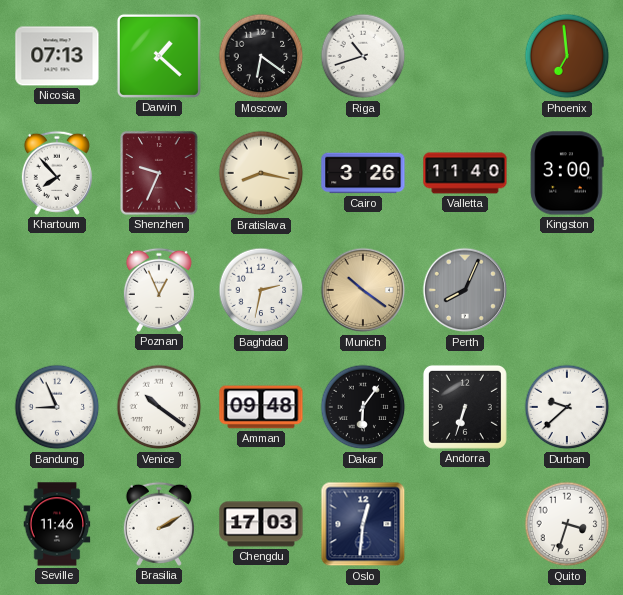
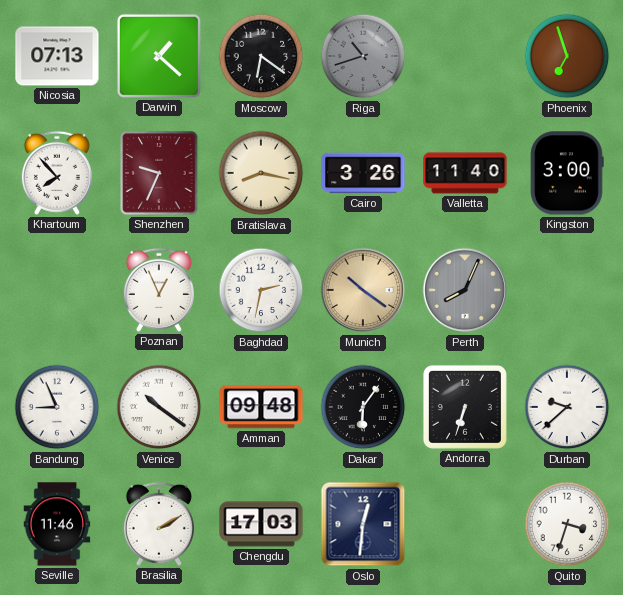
Riga dial: white -> grey
Phoenix: 6:59 -> 6:57
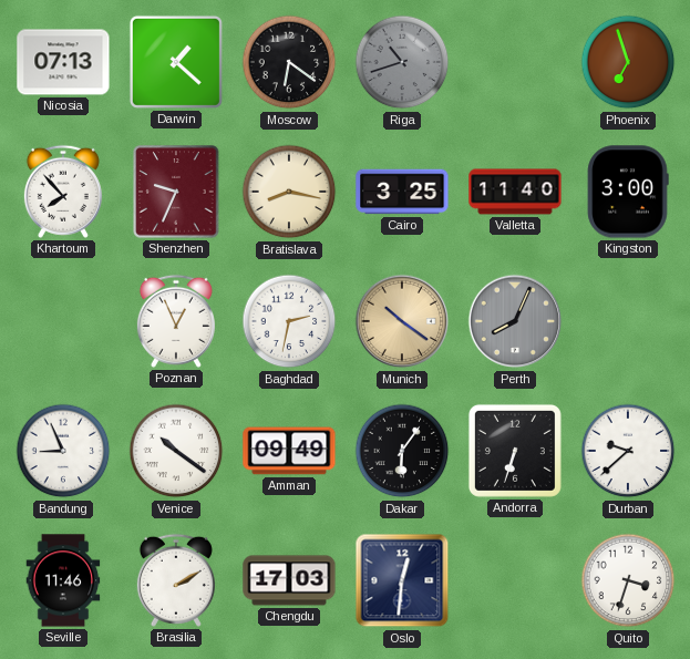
Cairo: 3:26 -> 3:25
Amman: 09:48 -> 09:49
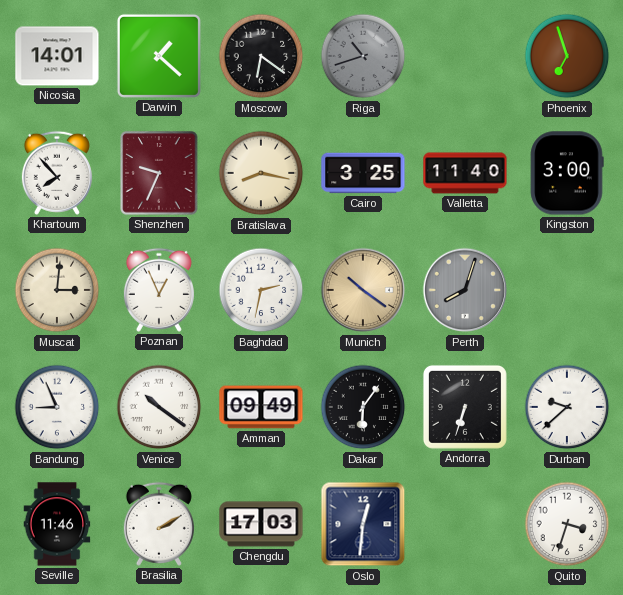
Nicosia: 07:13 -> 14:01
Muscat: none -> 3:01
Perth: 8:04 -> 8:03
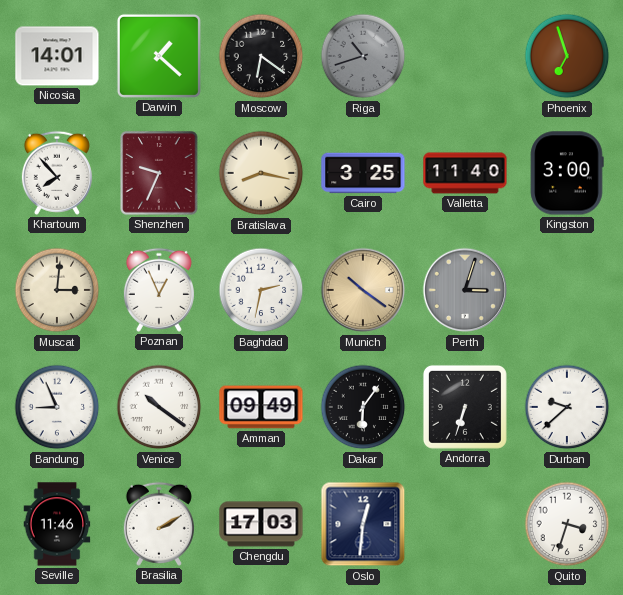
Perth: 8:03 -> 3:03
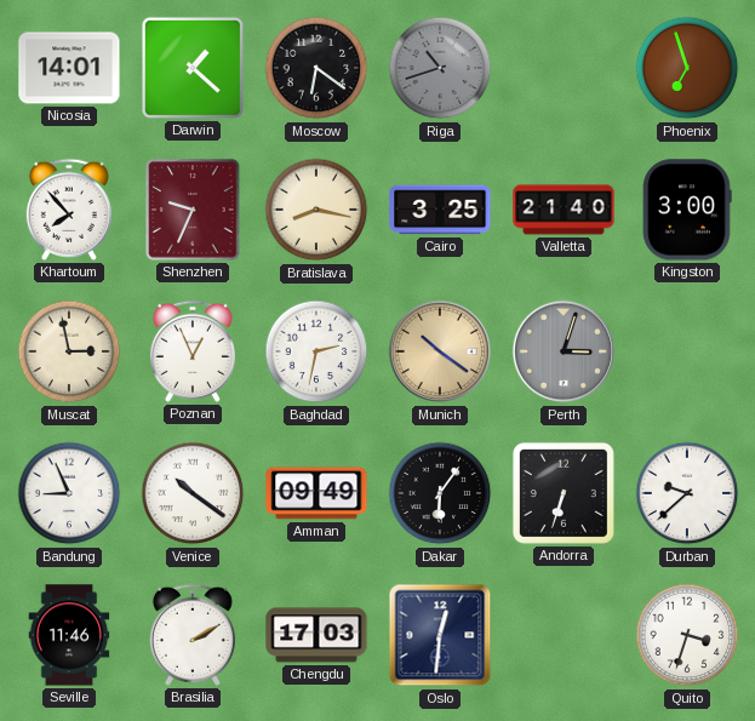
Valletta: 11:40 -> 21:40
Muscat: 3:01 -> 2:58
